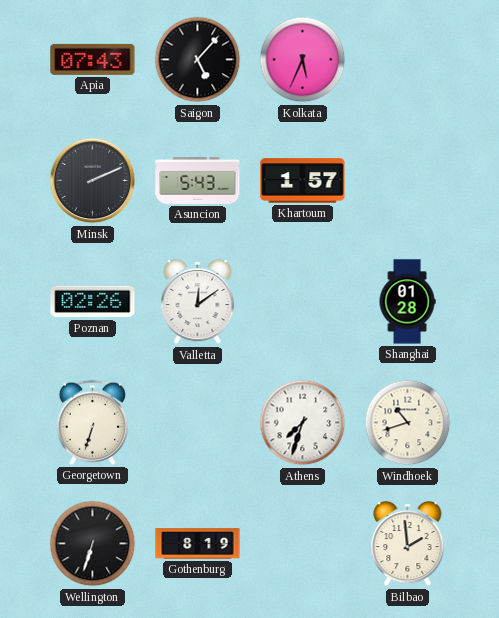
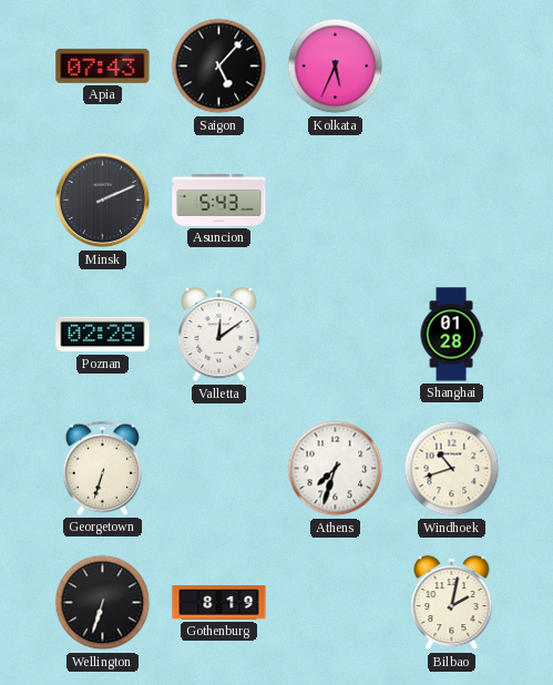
Khartoum: 1:57 -> none
Poznan: 02:26 -> 02:28
Bilbao: 1:59 -> 2:02
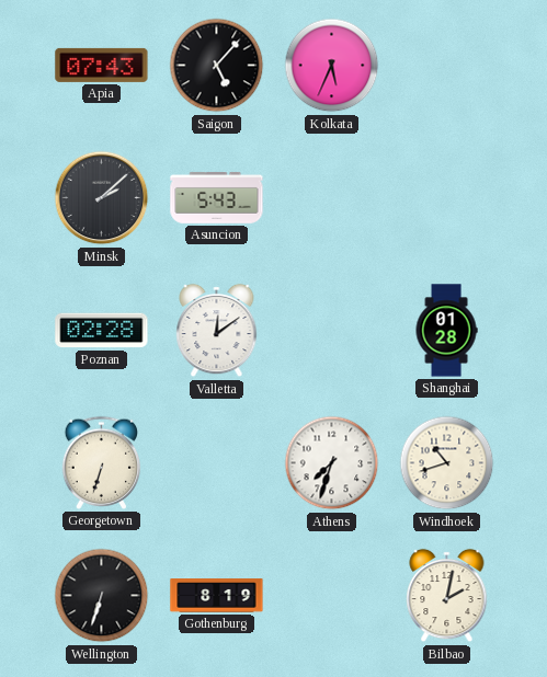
Minsk: 2:11 -> 2:08
